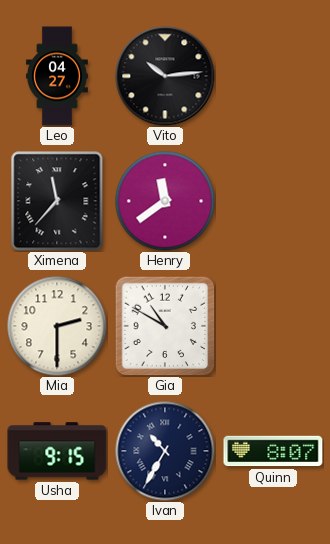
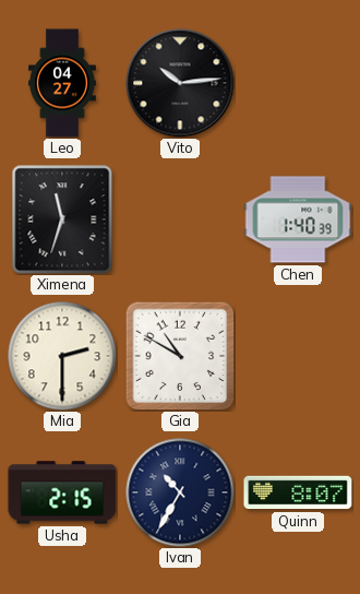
Ximena: 11:37 -> 11:33
Henry: 11:39 -> none
Chen: none -> 1:40
Usha: 9:15 -> 2:15
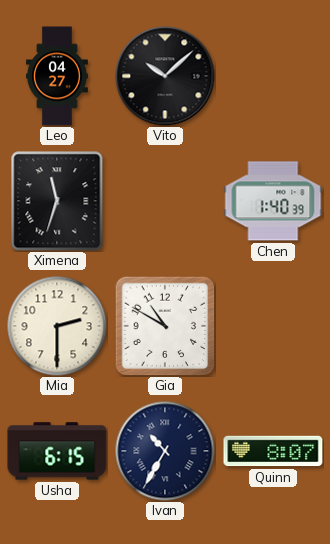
Vito: 10:14 -> 10:08
Usha: 2:15 -> 6:15
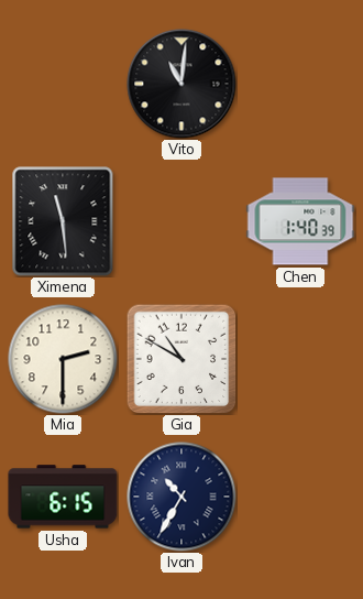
Leo: 04:27 -> none
Vito: 10:08 -> 11:01
Ximena: 11:33 -> 11:29
Quinn: 8:07 -> none
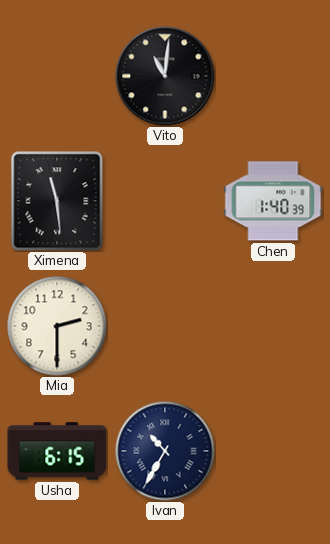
Gia: 10:50 -> none
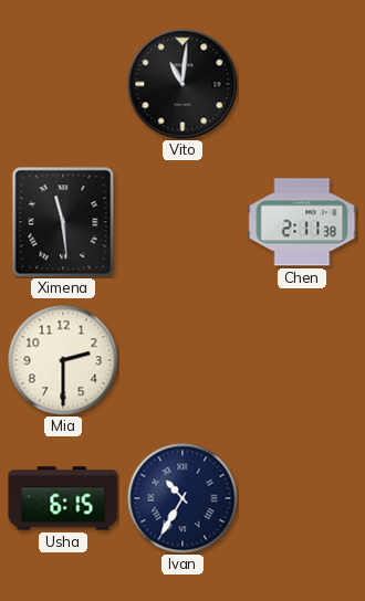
Chen: 1:40 -> 2:11
